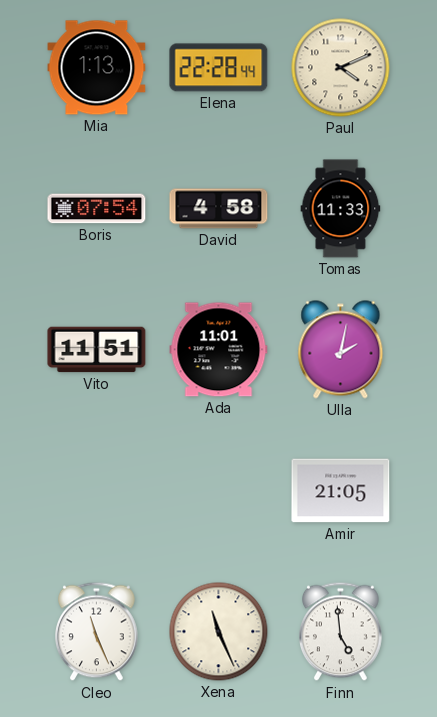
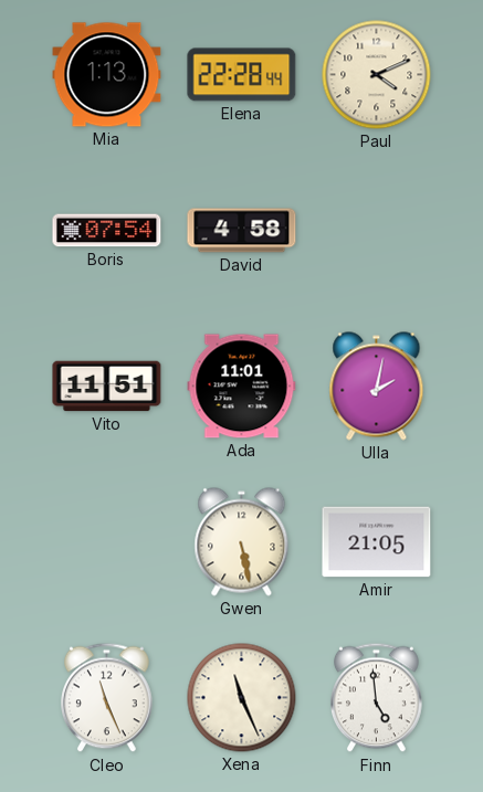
Tomas: 11:33 -> none
Gwen: none -> 5:28
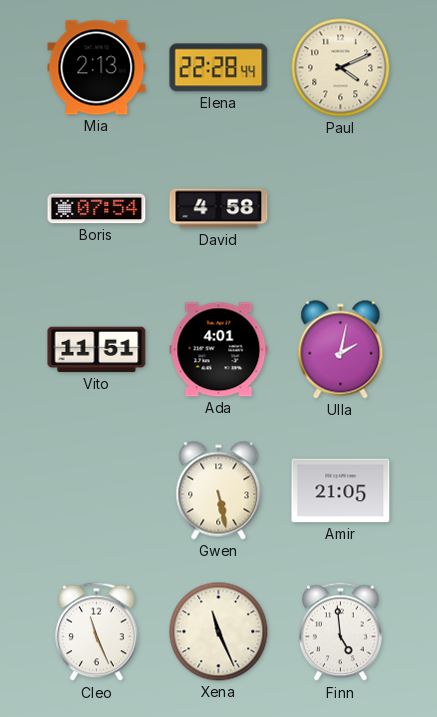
Mia: 1:13 -> 2:13
Ada: 11:01 -> 4:01
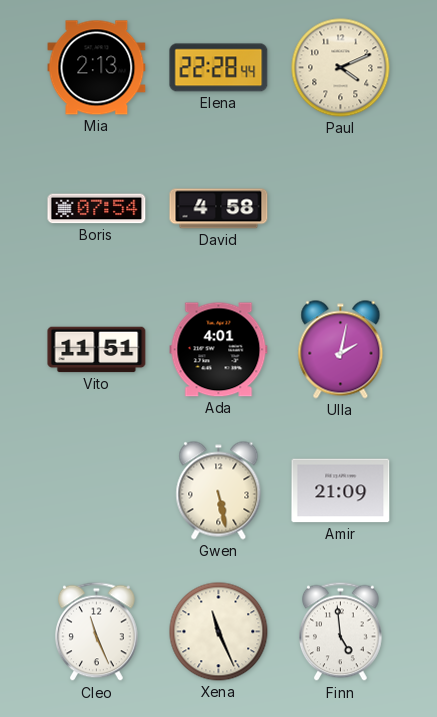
Amir: 21:05 -> 21:09
